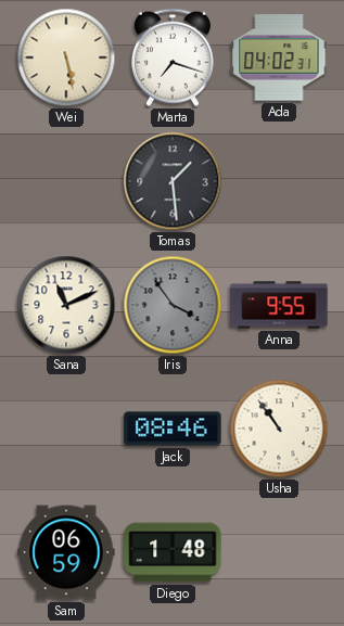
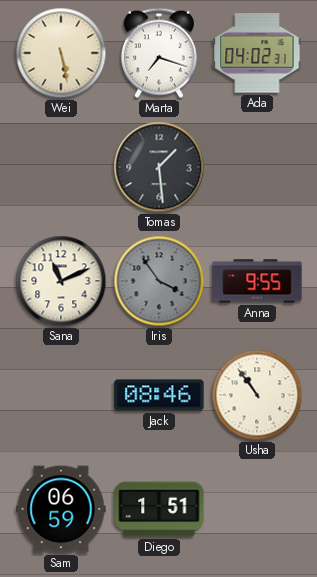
Diego: 1:48 -> 1:51
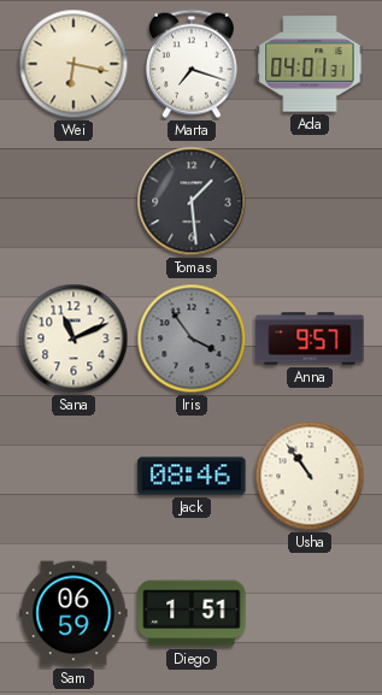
Wei: 5:28 -> 6:17
Ada: 04:02 -> 04:01
Anna: 9:55 -> 9:57
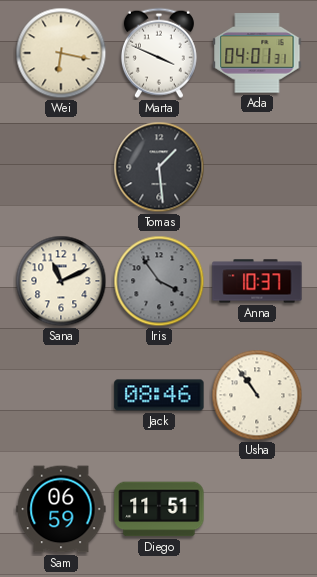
Marta: 7:18 -> 3:49
Anna: 9:57 -> 10:37
Diego: 1:51 -> 11:51
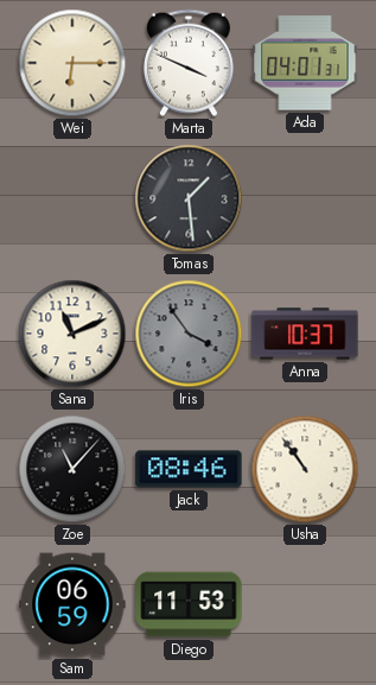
Wei: 6:17 -> 6:15
Zoe: none -> 11:07
Diego: 11:51 -> 11:53
